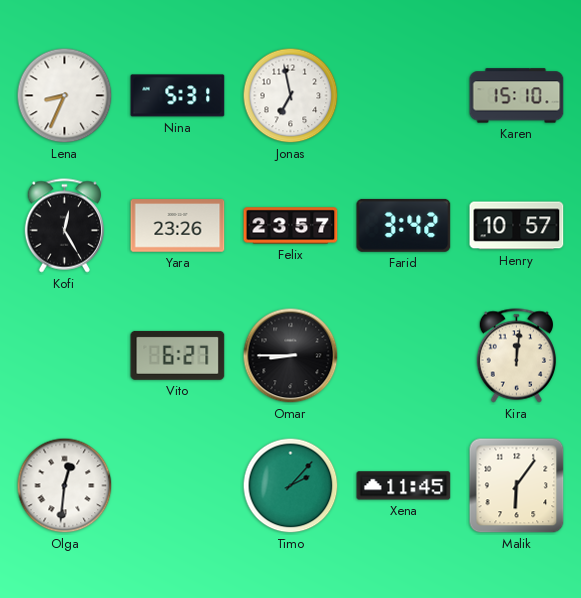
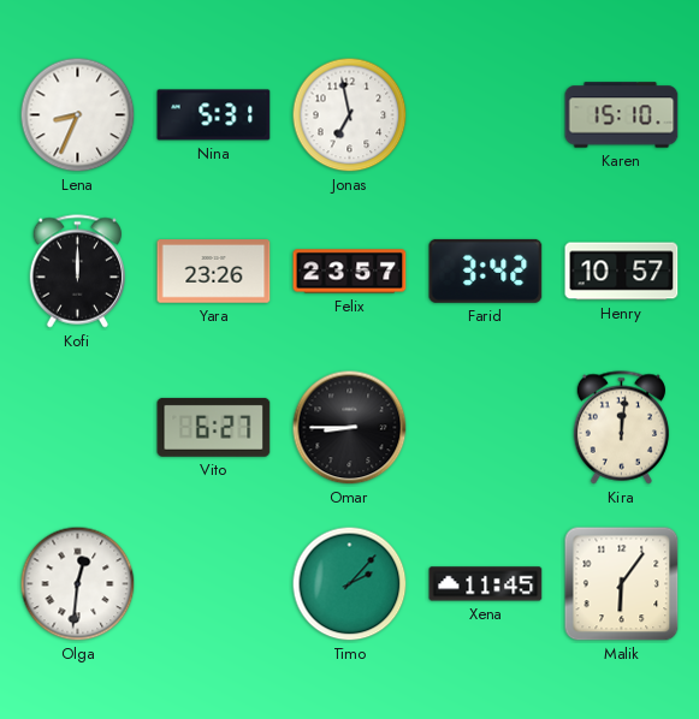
Kofi: 12:25 -> 12:00
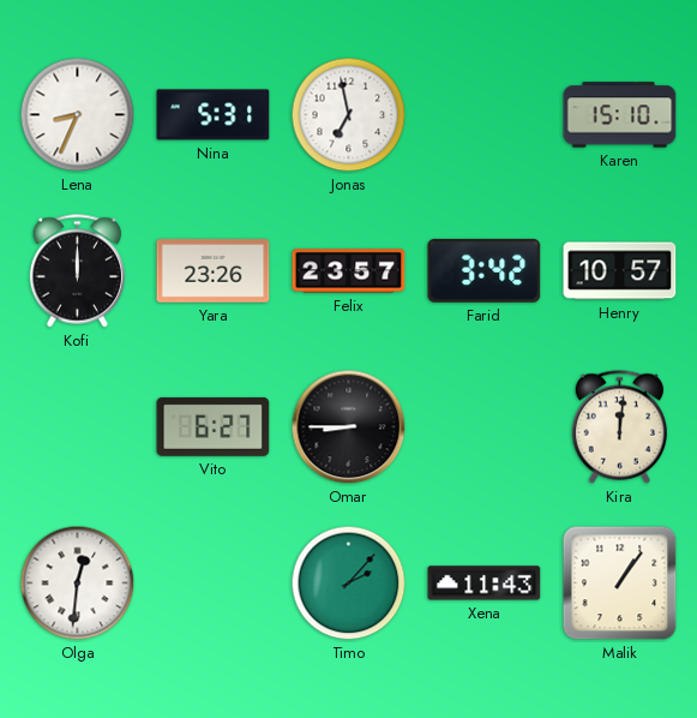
Xena: 11:45 -> 11:43
Malik: 6:06 -> 1:06
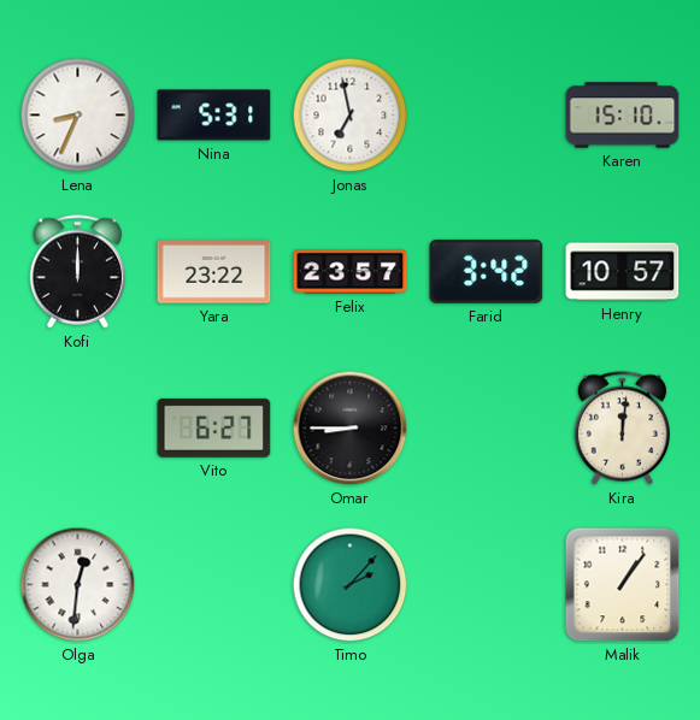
Yara: 23:26 -> 23:22
Xena: 11:43 -> none
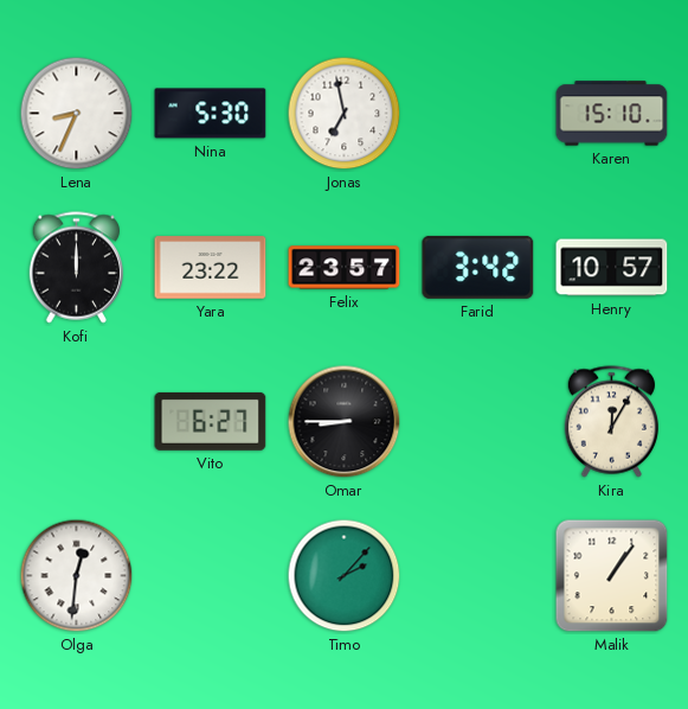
Nina: 5:31 -> 5:30
Kira: 12:01 -> 12:05
